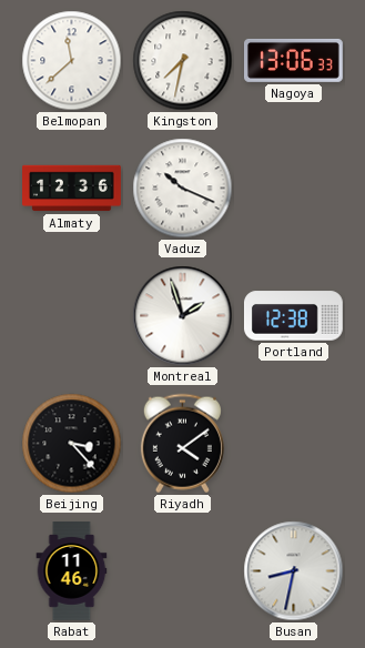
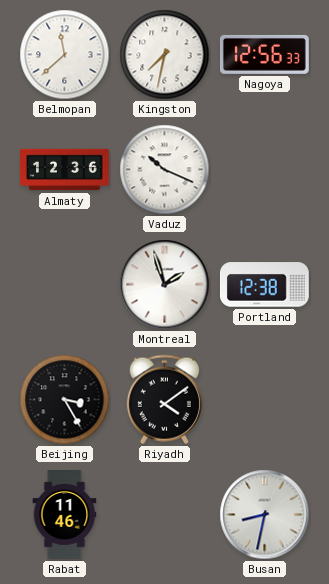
Nagoya: 13:06 -> 12:56
Beijing: 3:23 -> 3:25
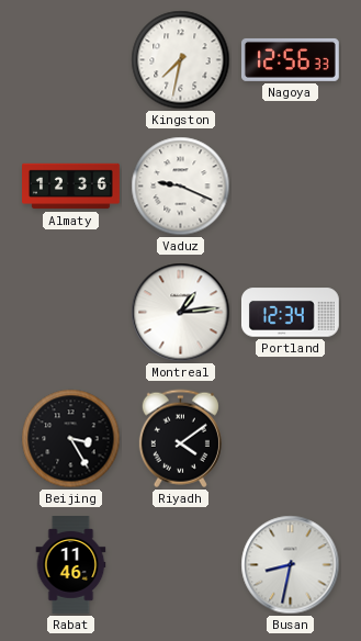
Belmopan: 11:38 -> none
Vaduz: 10:19 -> 9:19
Montreal: 1:57 -> 1:14
Portland: 12:38 -> 12:34
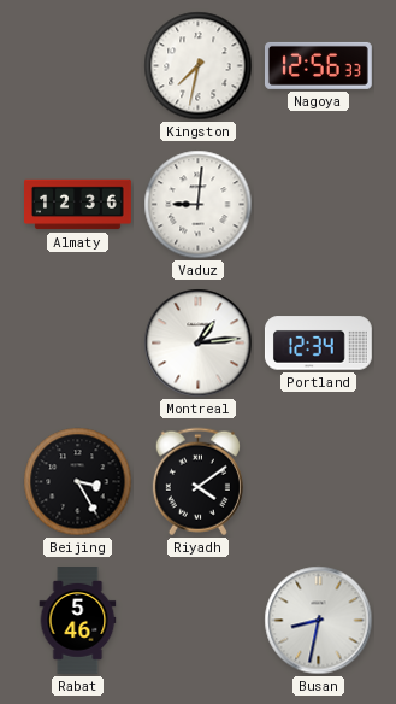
Vaduz: 9:19 -> 9:01
Rabat: 11:46 -> 5:46
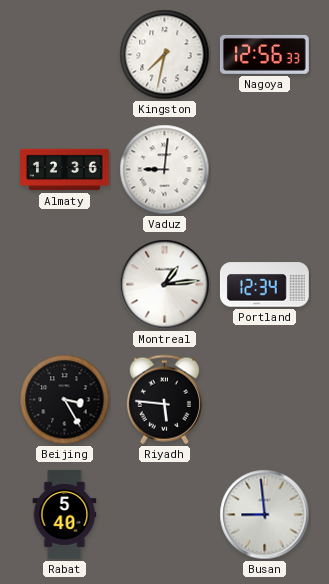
Riyadh: 4:09 -> 5:46
Rabat: 5:46 -> 5:40
Busan: 8:32 -> 8:59
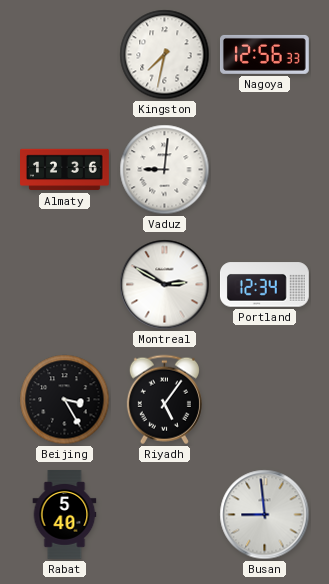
Montreal: 1:14 -> 2:50
Riyadh: 5:46 -> 5:06
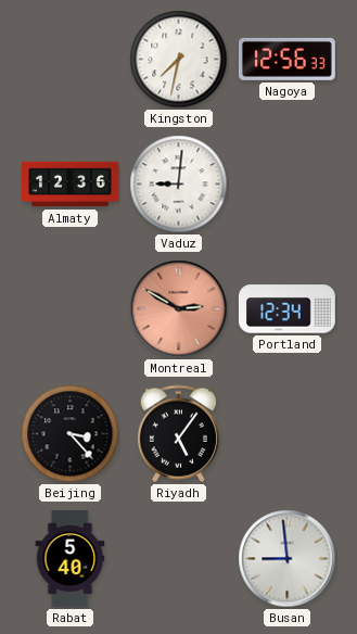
Montreal dial: white -> salmon
Beijing: 3:25 -> 3:23
